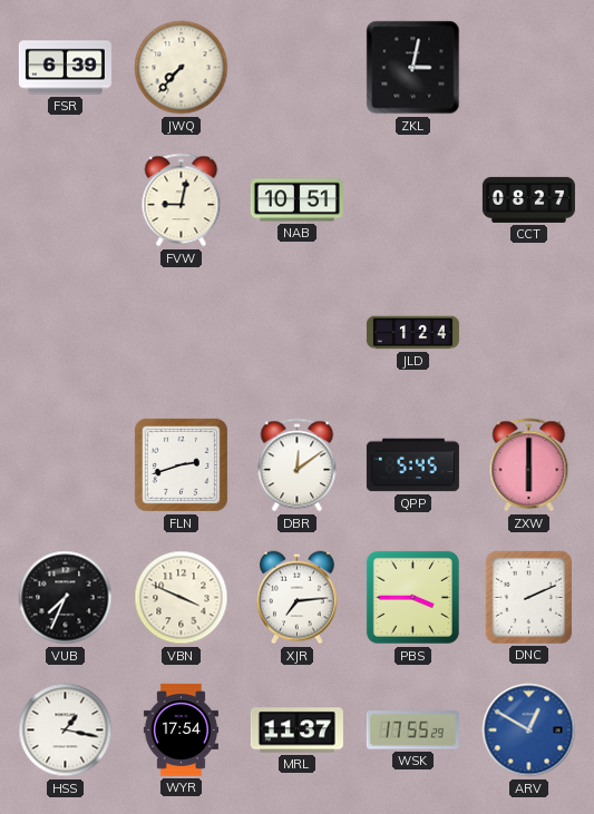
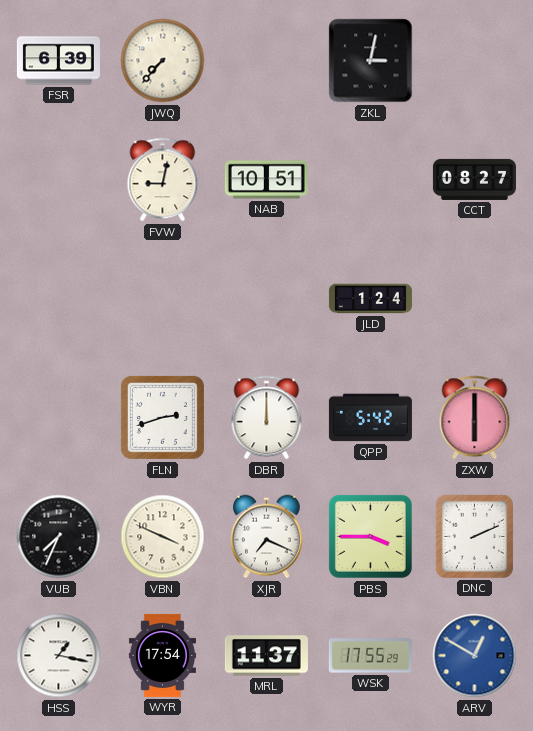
DBR: 12:09 -> 12:00
QPP: 5:45 -> 5:42
XJR: 7:14 -> 7:19
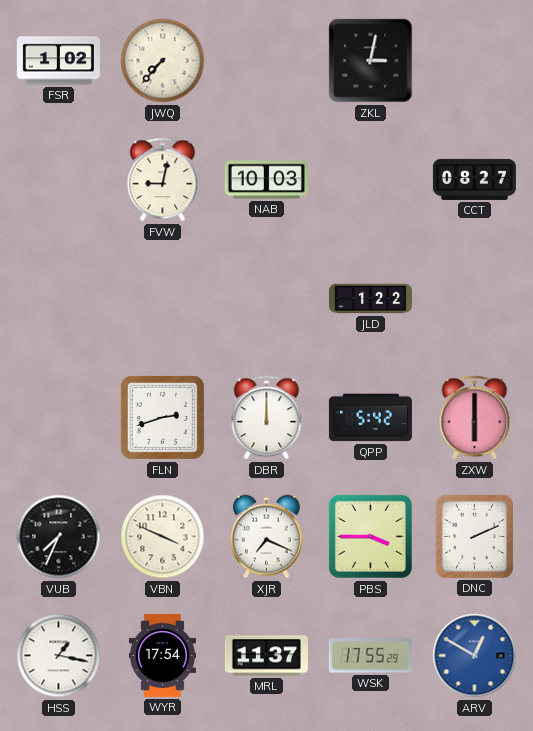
FSR: 6:39 -> 1:02
NAB: 10:51 -> 10:03
JLD: 1:24 -> 1:22
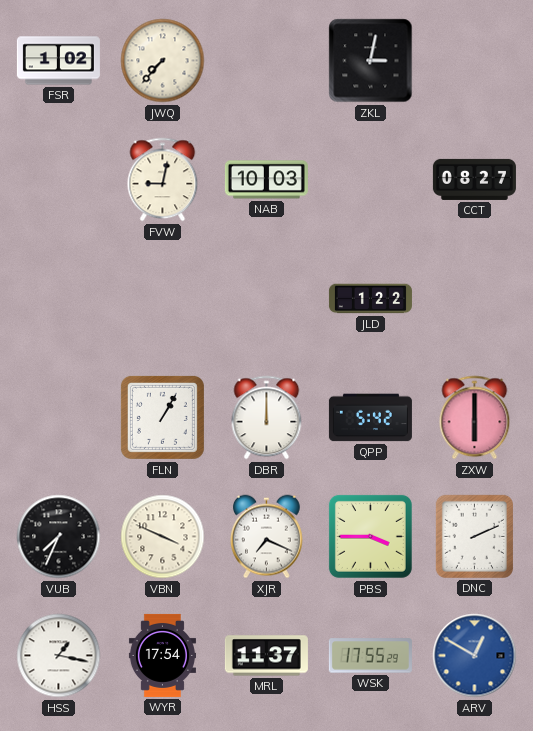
FLN: 2:42 -> 1:05
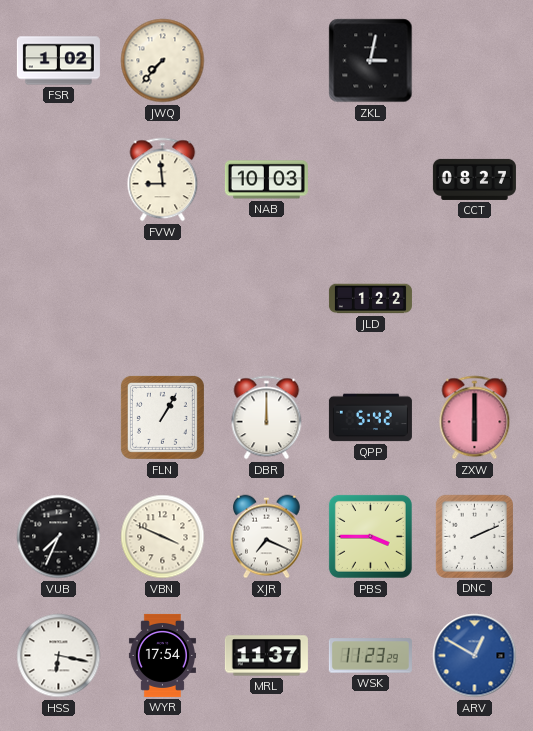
FVW: 9:02 -> 8:59
HSS: 1:17 -> 6:17
WSK: 17:55 -> 11:23
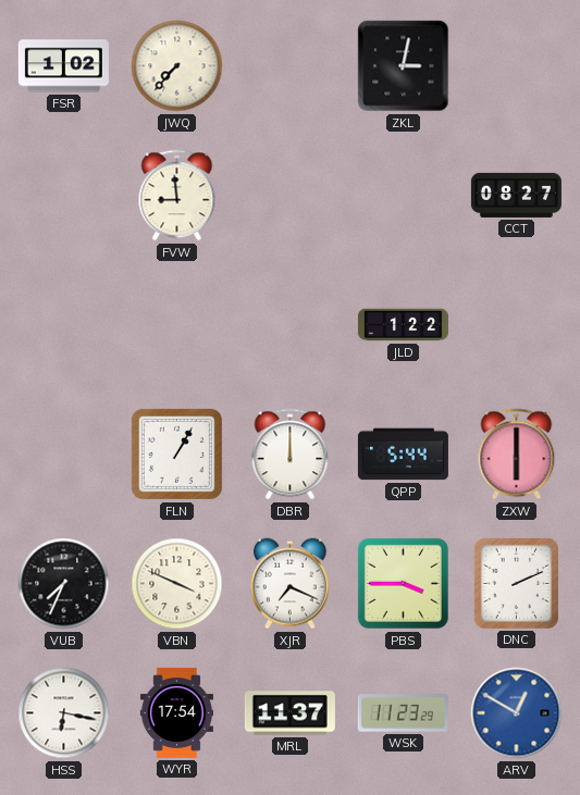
NAB: 10:03 -> none
QPP: 5:42 -> 5:44
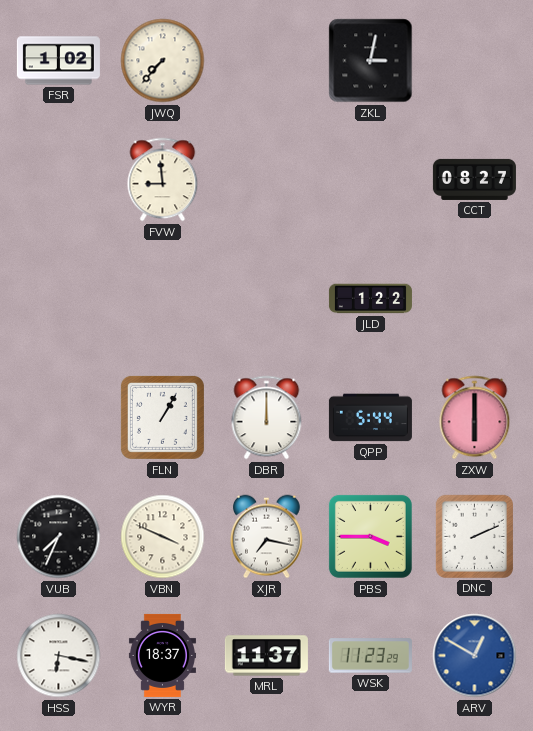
XJR: 7:19 -> 7:17
WYR: 17:54 -> 18:37
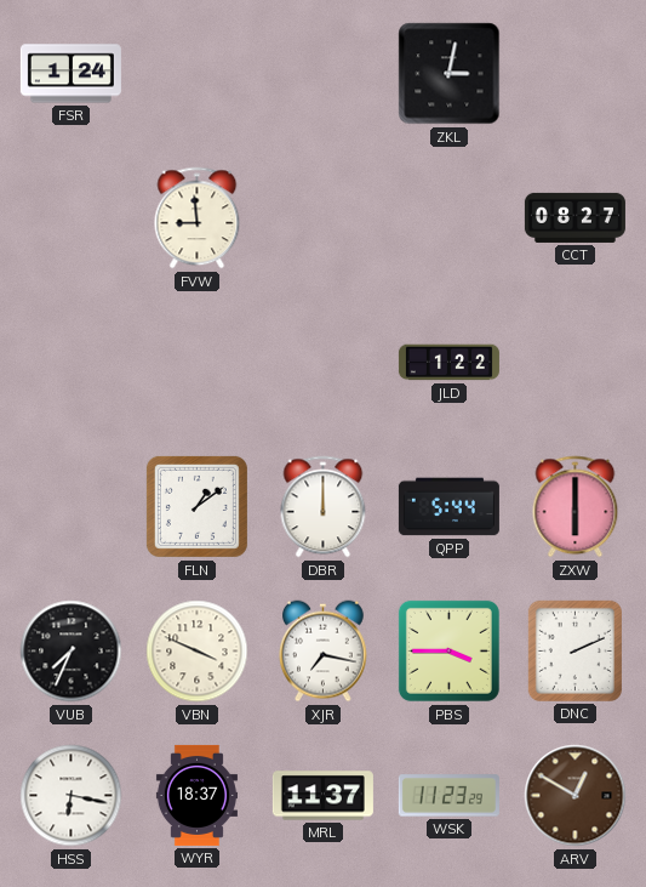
FSR: 1:02 -> 1:24
JWQ: 7:37 -> none
FLN: 1:05 -> 1:09
ARV dial: blue -> brown
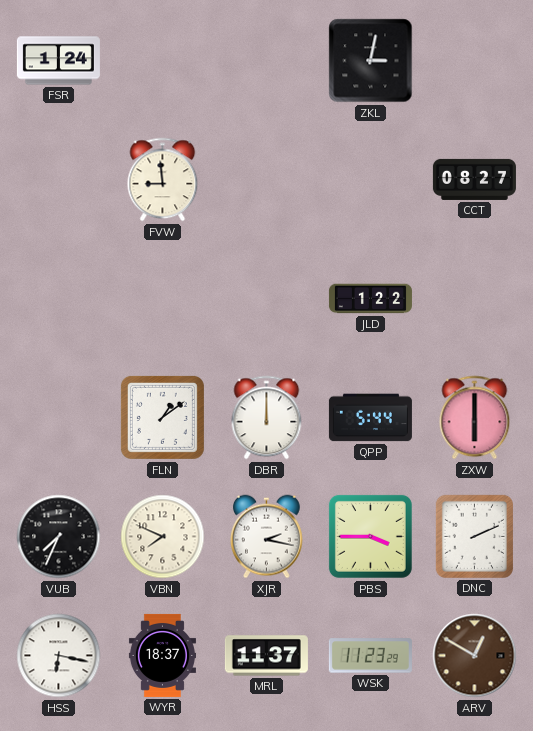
VBN: 3:49 -> 7:49
XJR: 7:17 -> 2:17
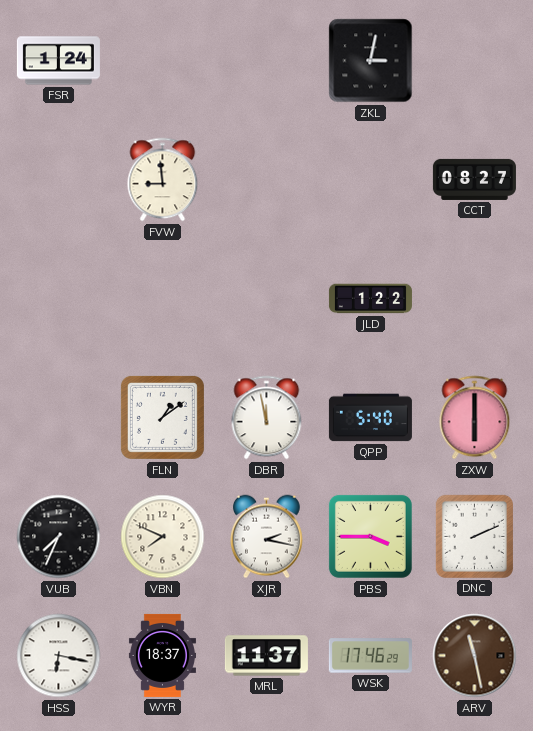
DBR: 12:00 -> 11:58
QPP: 5:44 -> 5:40
WSK: 11:23 -> 17:46
ARV: 12:50 -> 11:28
